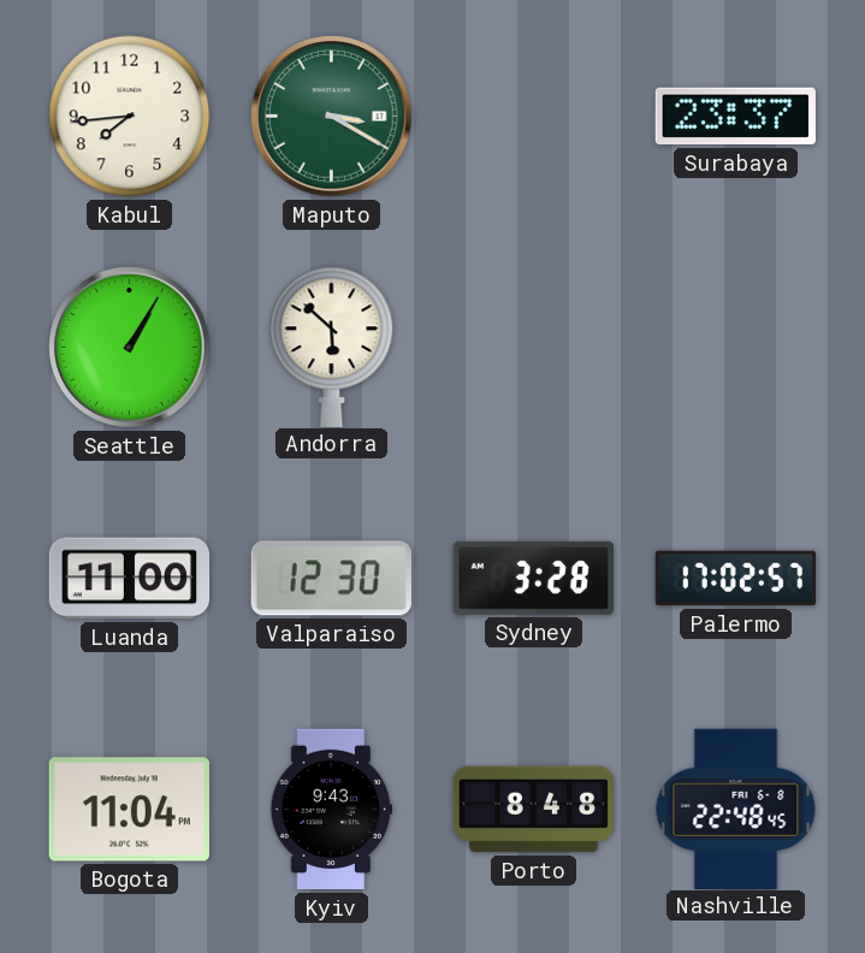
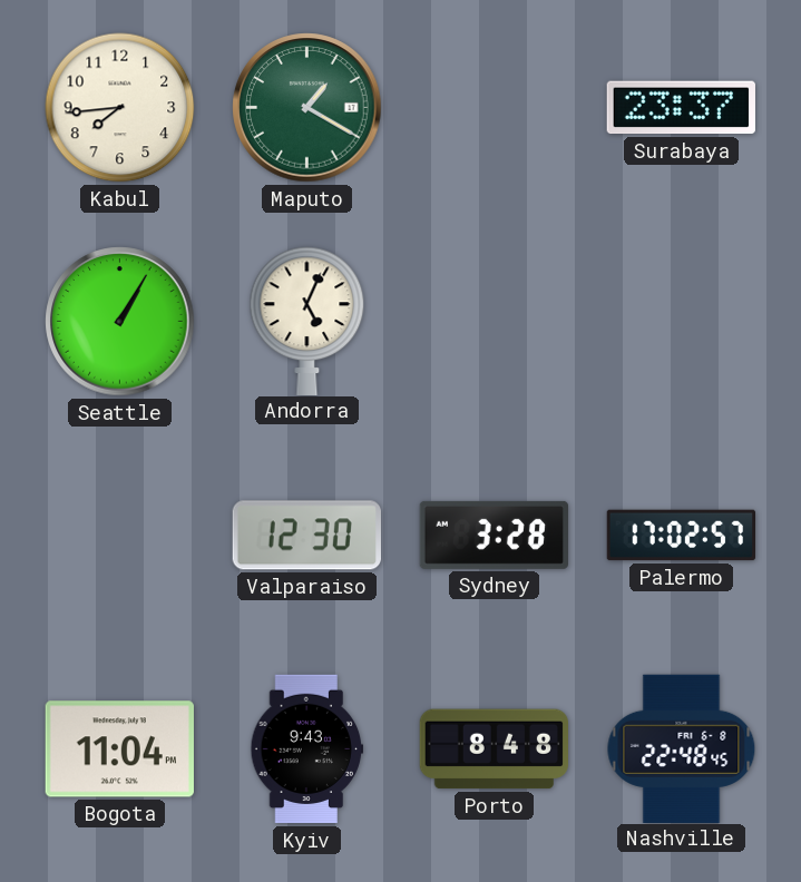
Maputo: 3:20 -> 1:20
Andorra: 5:52 -> 5:04
Luanda: 11:00 -> none
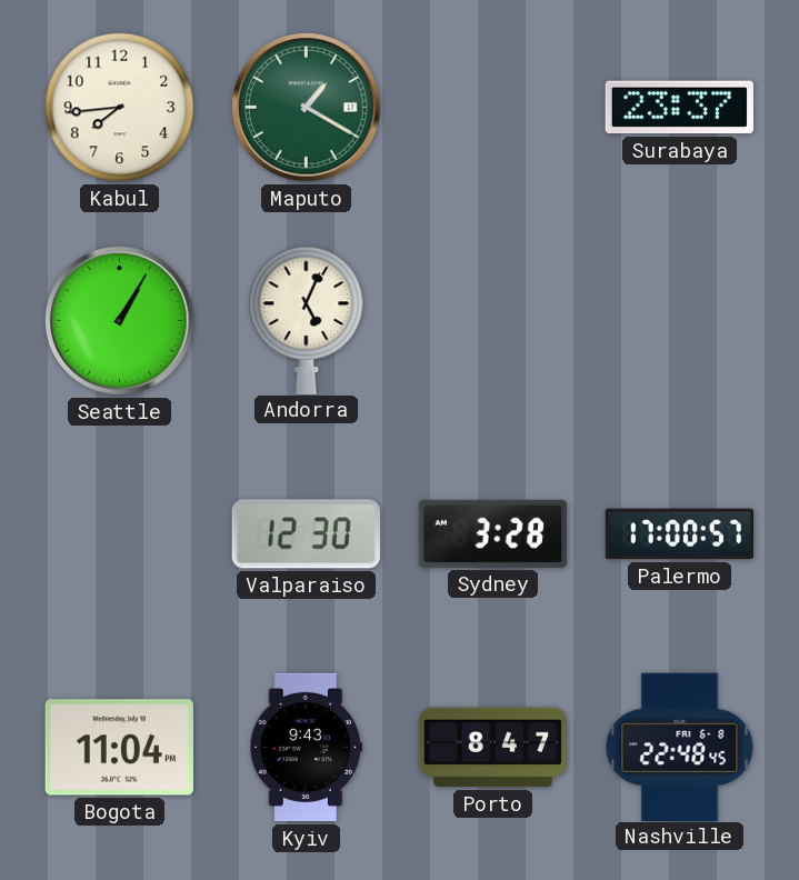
Palermo: 17:02 -> 17:00
Porto: 8:48 -> 8:47
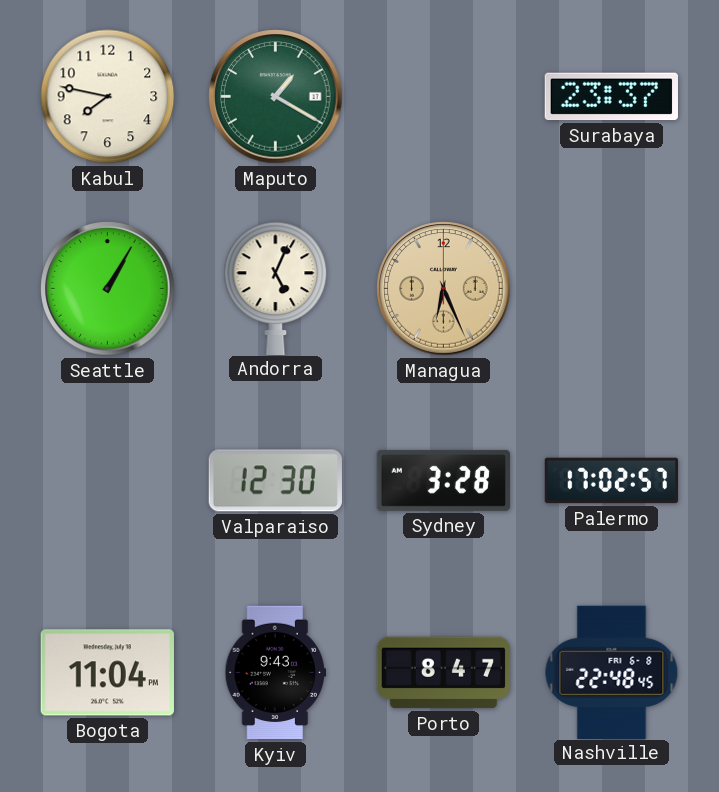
Kabul: 7:44 -> 7:47
Managua: none -> 6:26
Palermo: 17:00 -> 17:02
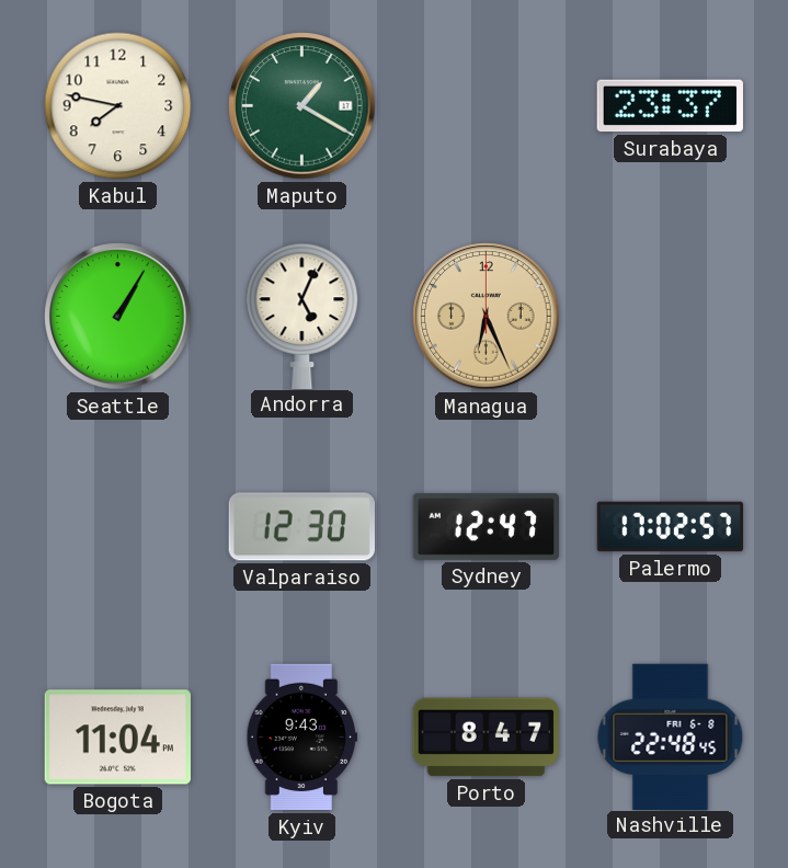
Sydney: 3:28 -> 12:47
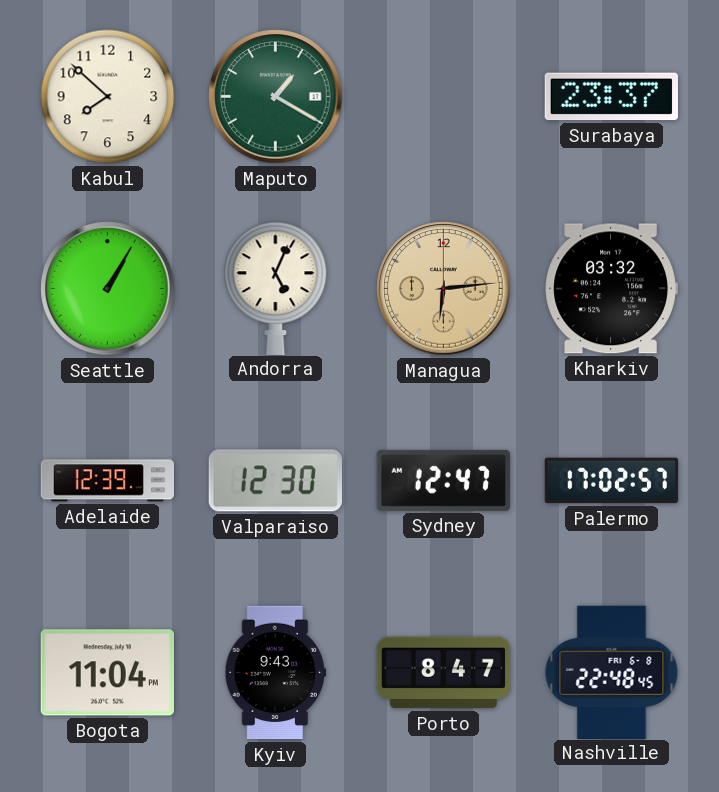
Kabul: 7:47 -> 7:52
Managua: 6:26 -> 6:14
Kharkiv: none -> 03:32
Adelaide: none -> 12:39
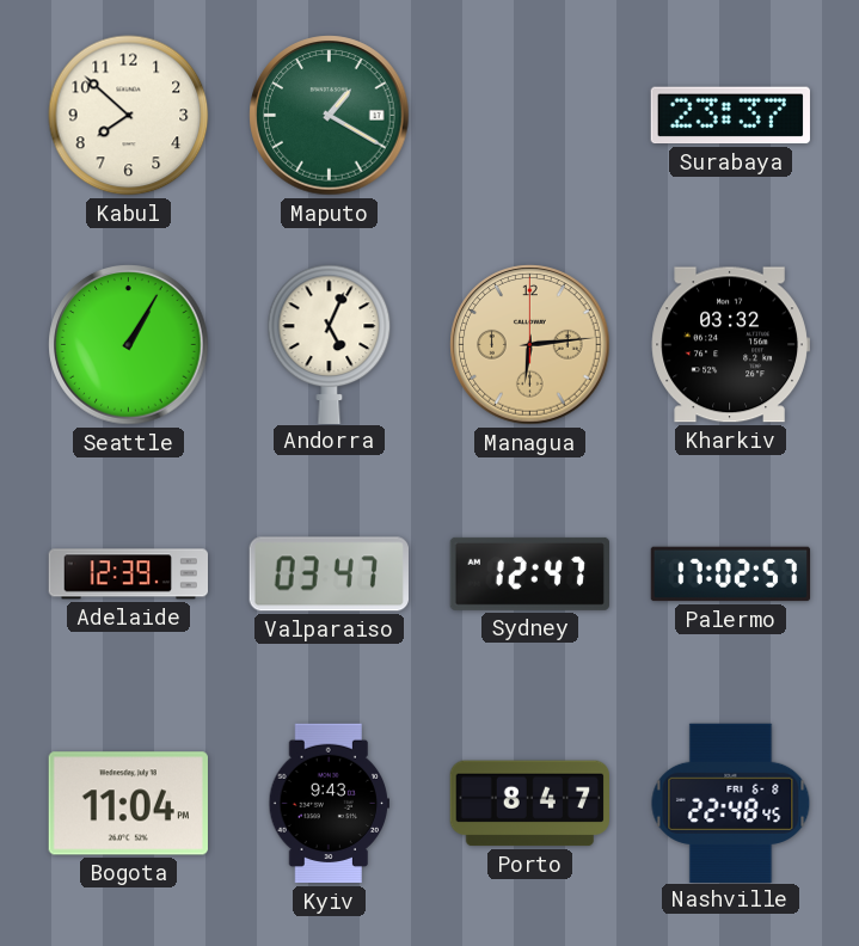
Valparaiso: 12:30 -> 03:47
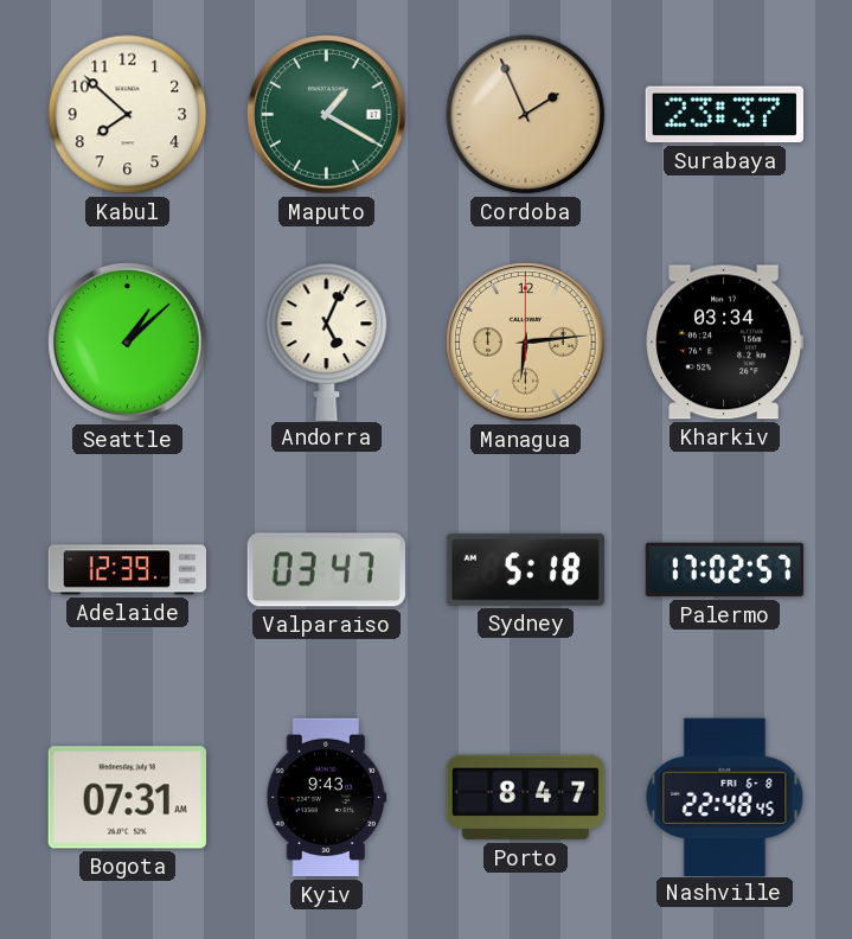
Cordoba: none -> 1:56
Seattle: 1:05 -> 1:08
Kharkiv: 03:32 -> 03:34
Sydney: 12:47 -> 5:18
Bogota: 11:04 -> 07:31
